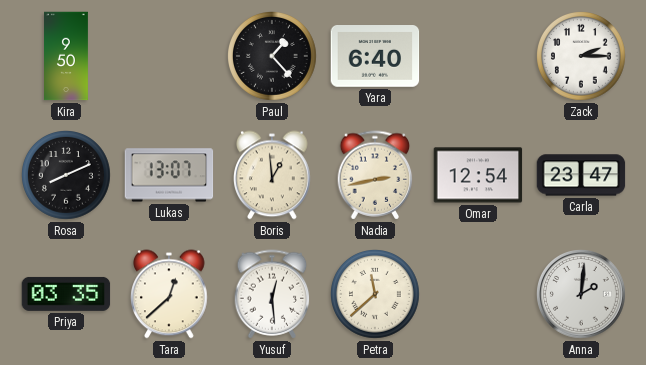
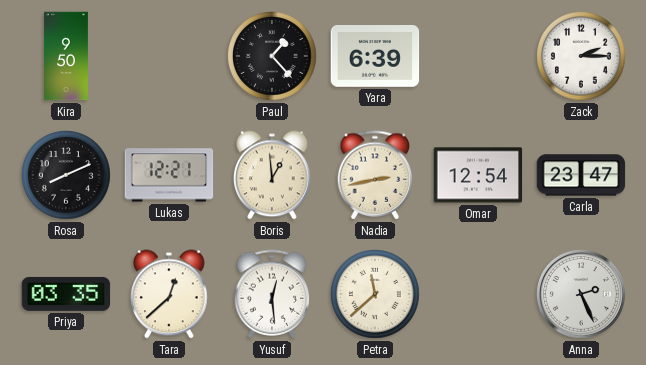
Yara: 6:40 -> 6:39
Lukas: 13:07 -> 12:21
Anna: 2:01 -> 2:26
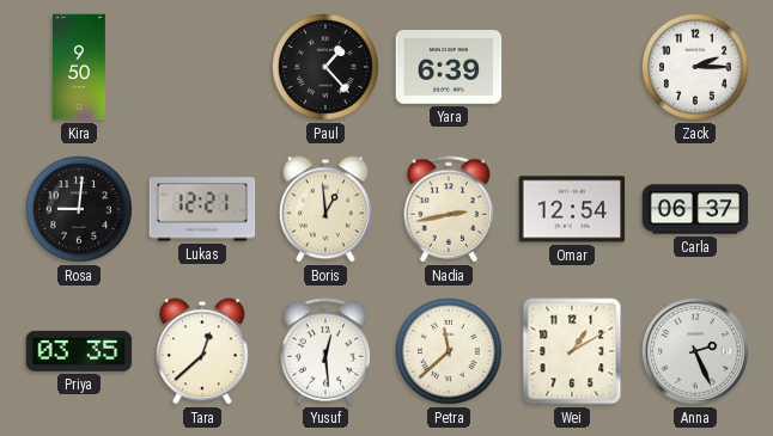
Rosa: 8:11 -> 9:01
Carla: 23:47 -> 06:37
Wei: none -> 1:10
